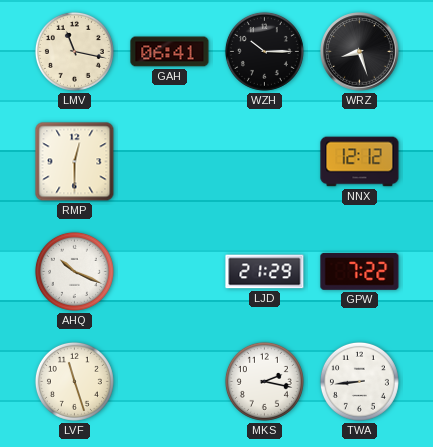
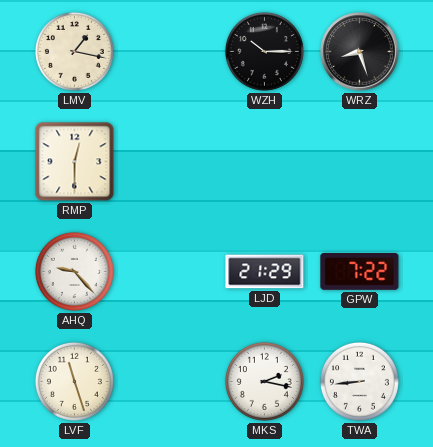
LMV: 11:17 -> 1:17
GAH: 06:41 -> none
NNX: 12:12 -> none
AHQ: 10:19 -> 9:23
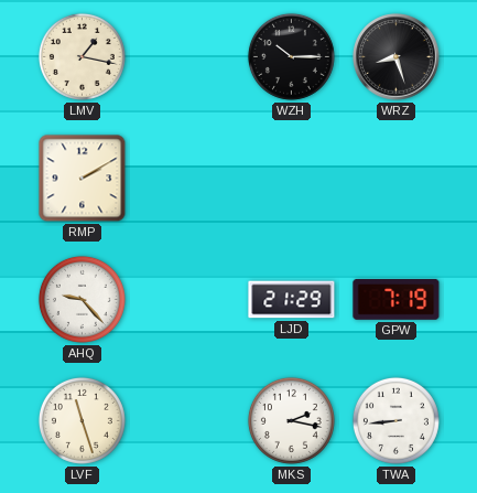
RMP: 12:30 -> 2:10
GPW: 7:22 -> 7:19
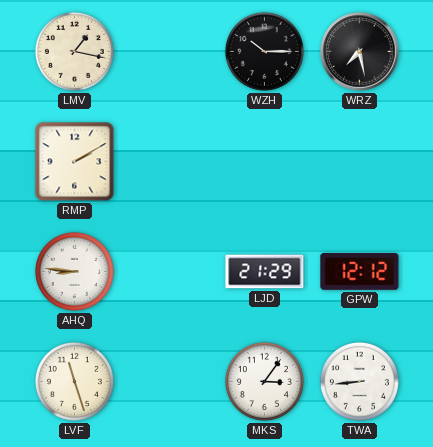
WRZ: 8:27 -> 7:28
AHQ: 9:23 -> 8:46
GPW: 7:19 -> 12:12
MKS: 2:17 -> 3:06
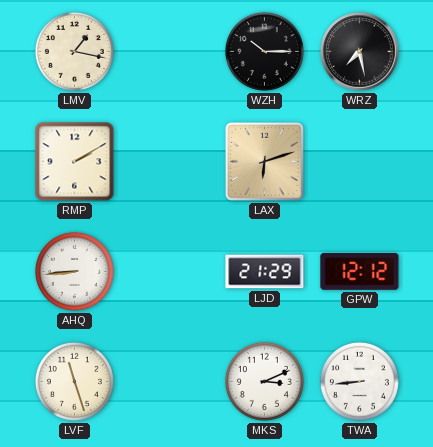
LAX: none -> 6:12
AHQ: 8:46 -> 8:44
MKS: 3:06 -> 3:11
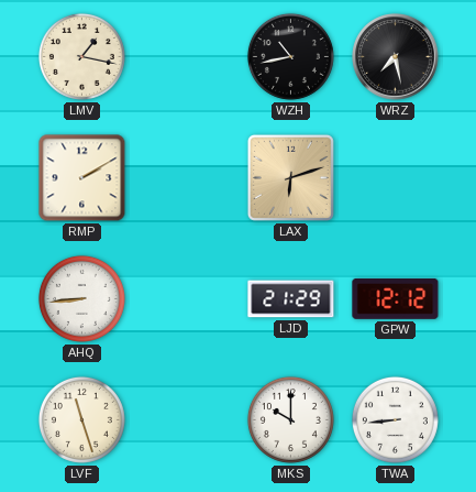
WZH: 10:15 -> 10:43
MKS: 3:11 -> 10:00
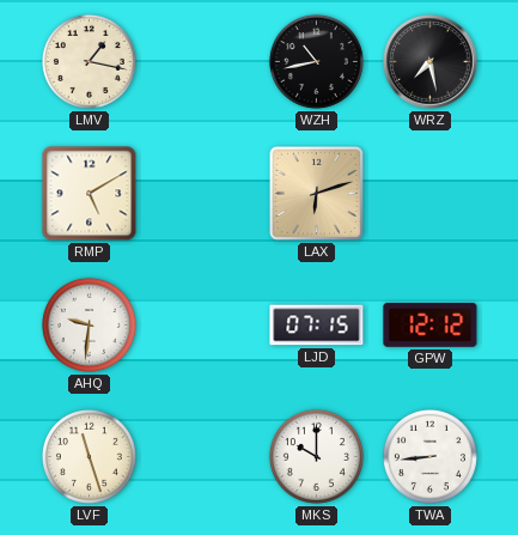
RMP: 2:10 -> 5:10
AHQ: 8:44 -> 9:31
LJD: 21:29 -> 07:15
